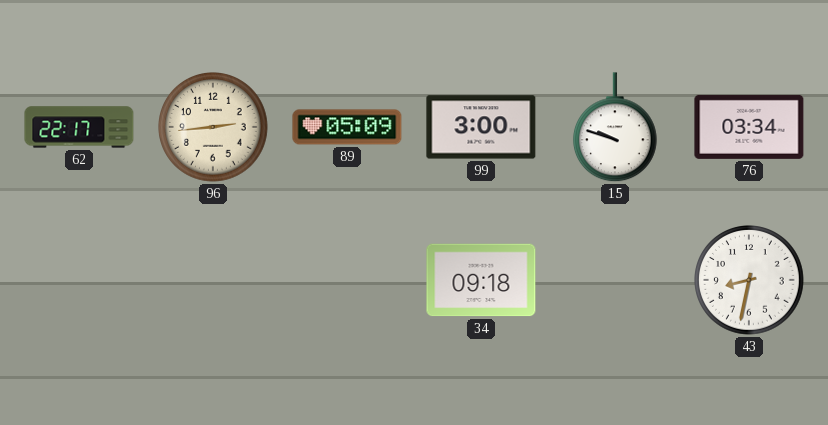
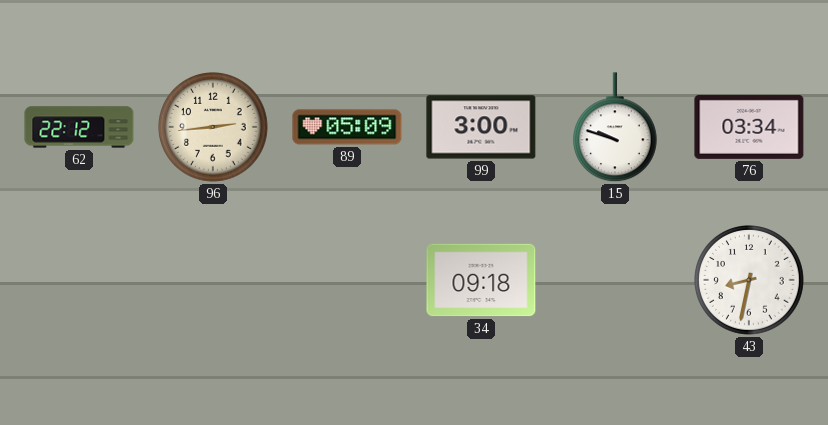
62: 22:17 -> 22:12
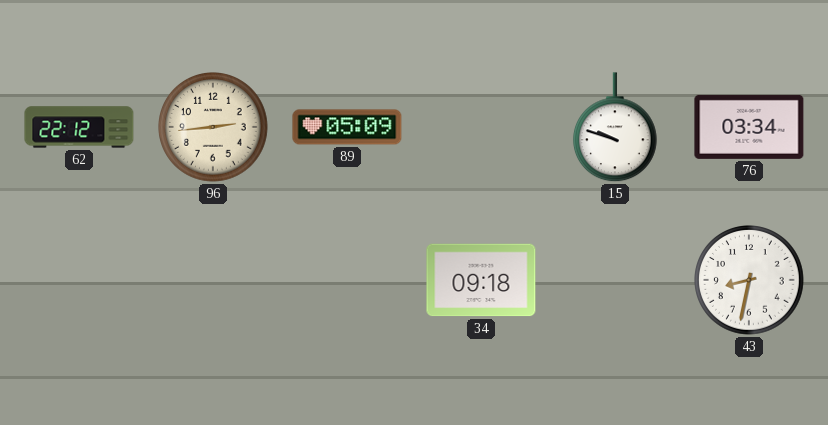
99: 3:00 -> none
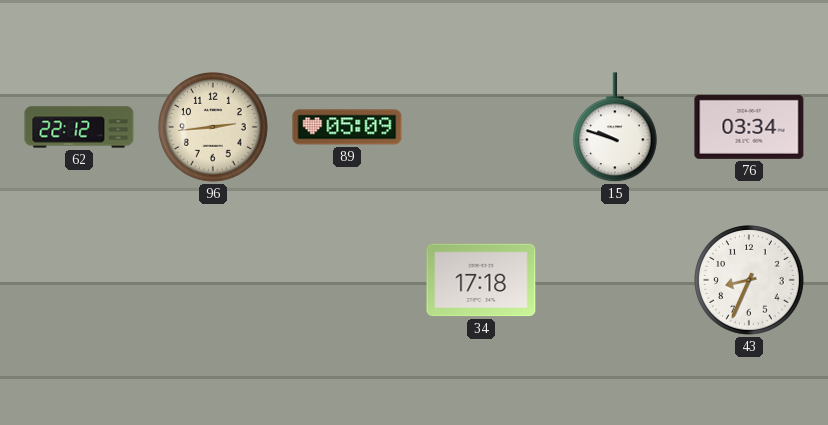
34: 09:18 -> 17:18
43: 8:32 -> 8:34
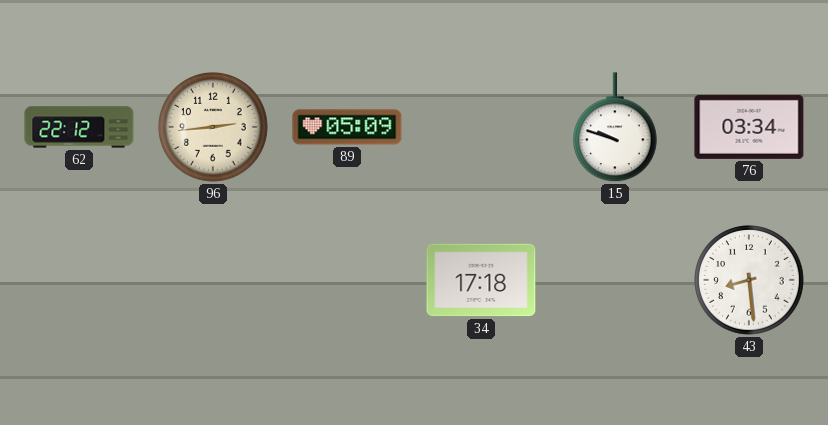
43: 8:34 -> 8:29
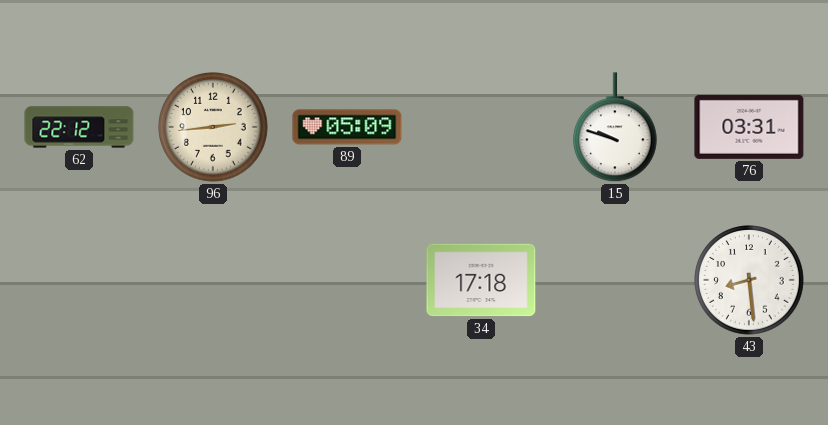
76: 03:34 -> 03:31
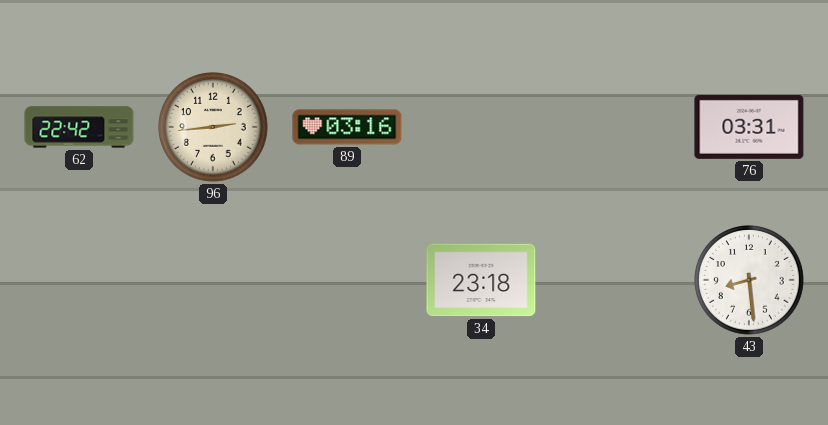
62: 22:12 -> 22:42
89: 05:09 -> 03:16
15: 9:48 -> none
34: 17:18 -> 23:18
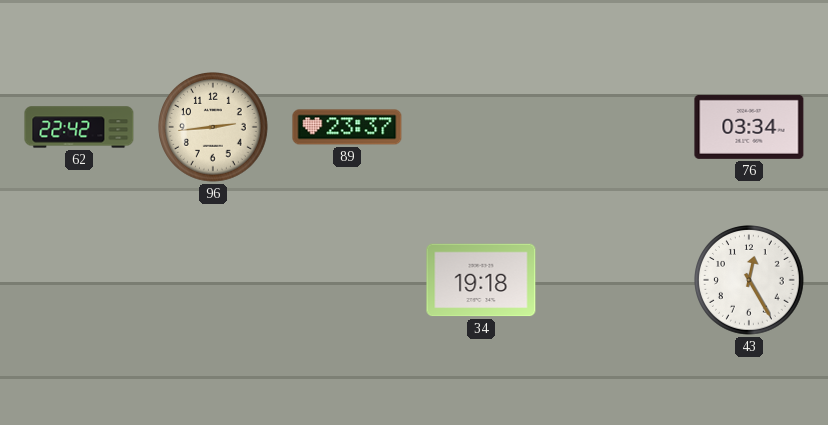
89: 03:16 -> 23:37
76: 03:31 -> 03:34
34: 23:18 -> 19:18
43: 8:29 -> 12:25
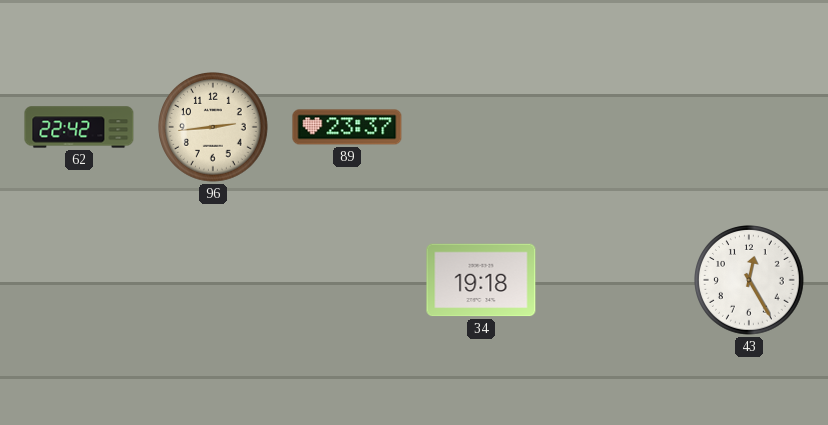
76: 03:34 -> none
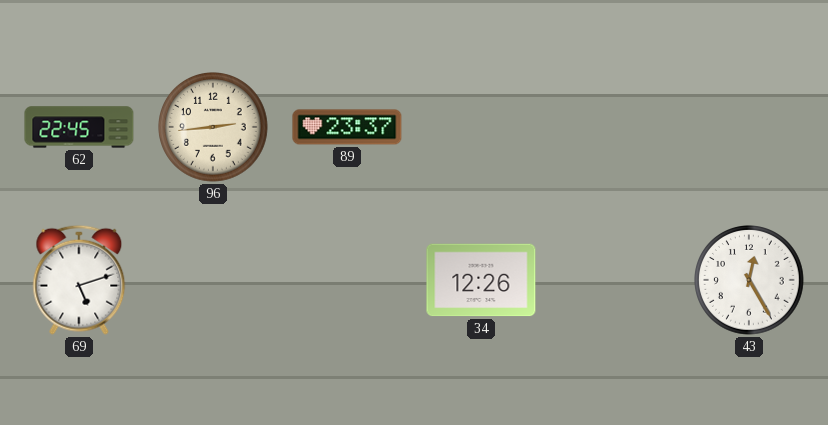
62: 22:42 -> 22:45
69: none -> 5:12
34: 19:18 -> 12:26
